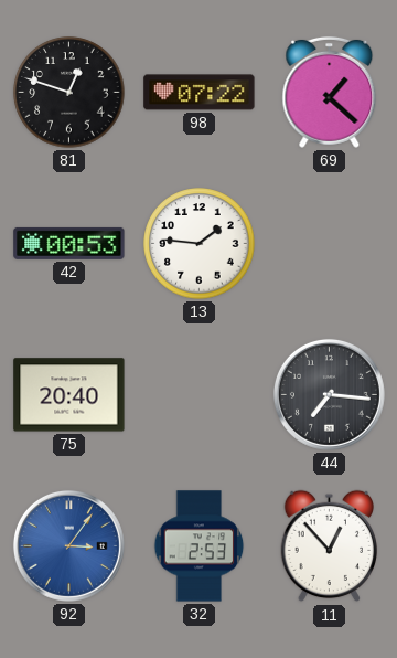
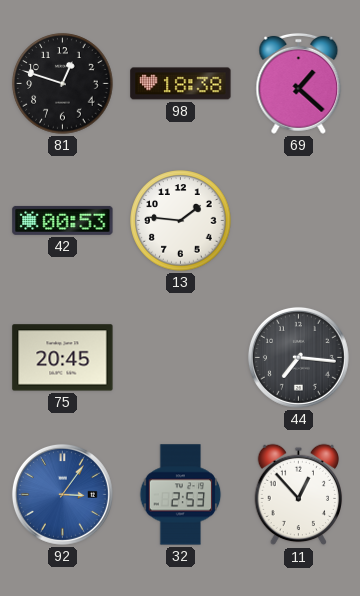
98: 07:22 -> 18:38
75: 20:40 -> 20:45
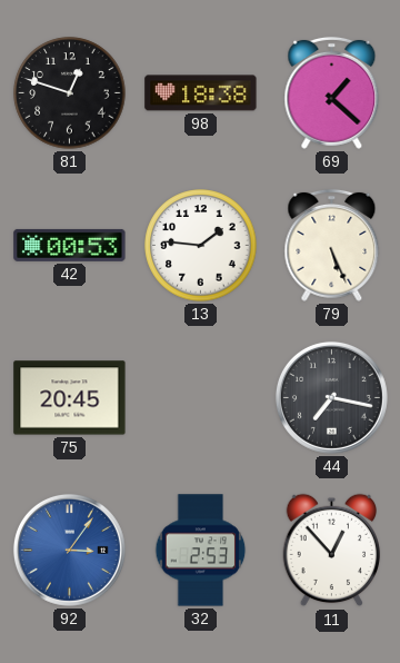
79: none -> 5:26
44: 7:16 -> 7:17
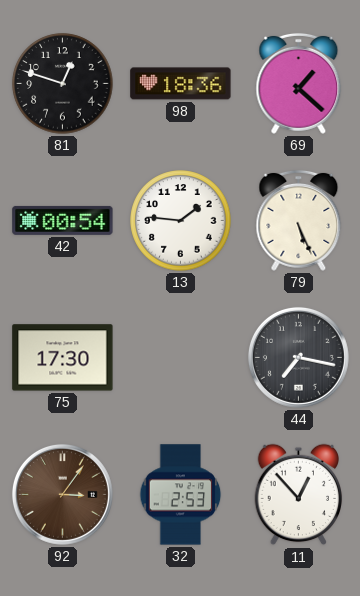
98: 18:38 -> 18:36
42: 00:53 -> 00:54
75: 20:45 -> 17:30
92 dial: blue -> brown
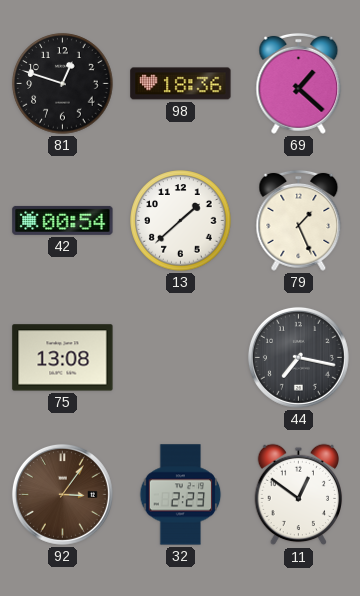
13: 1:46 -> 1:38
79: 5:26 -> 1:26
75: 17:30 -> 13:08
32: 2:53 -> 2:23
11: 12:53 -> 12:51
